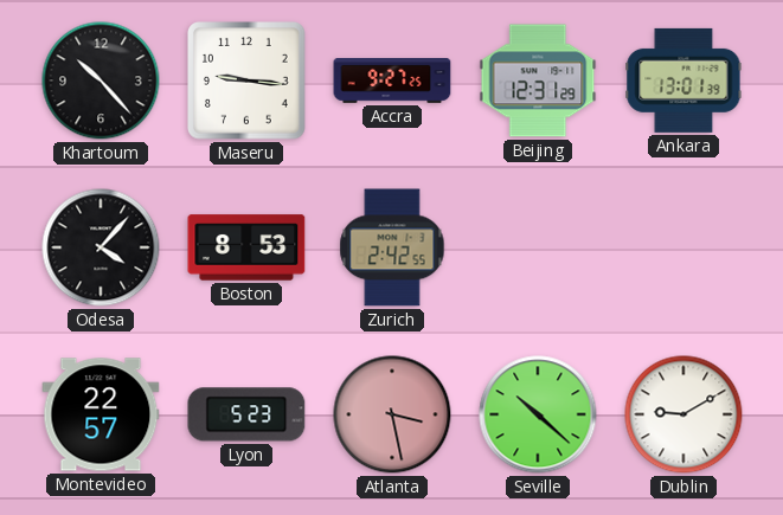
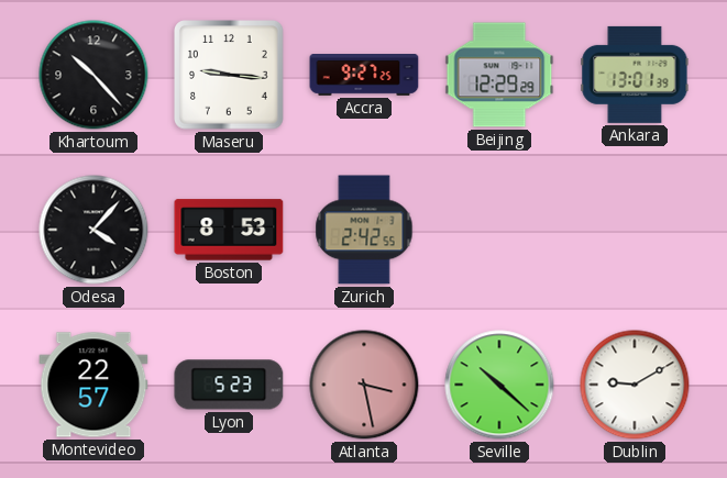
Beijing: 12:31 -> 12:29
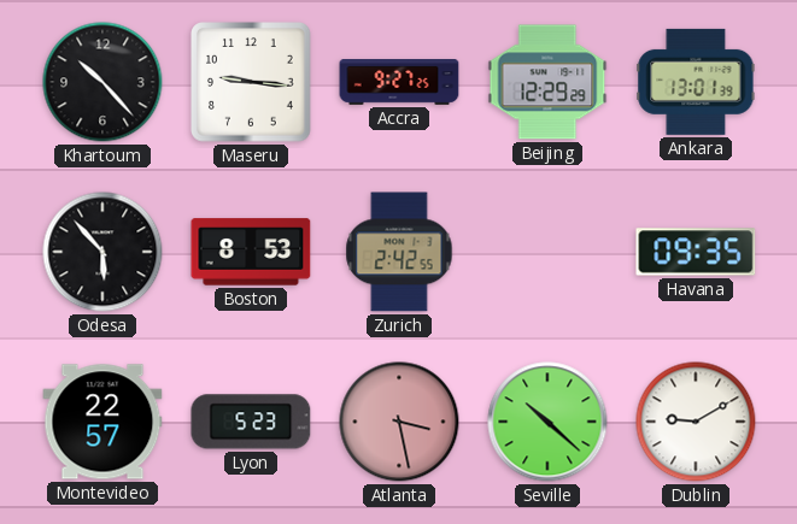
Odesa: 4:07 -> 5:53
Havana: none -> 09:35
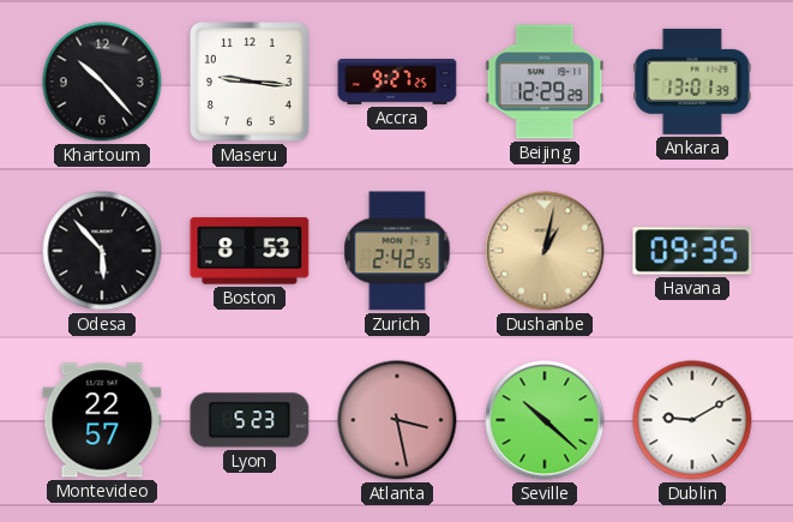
Dushanbe: none -> 1:02
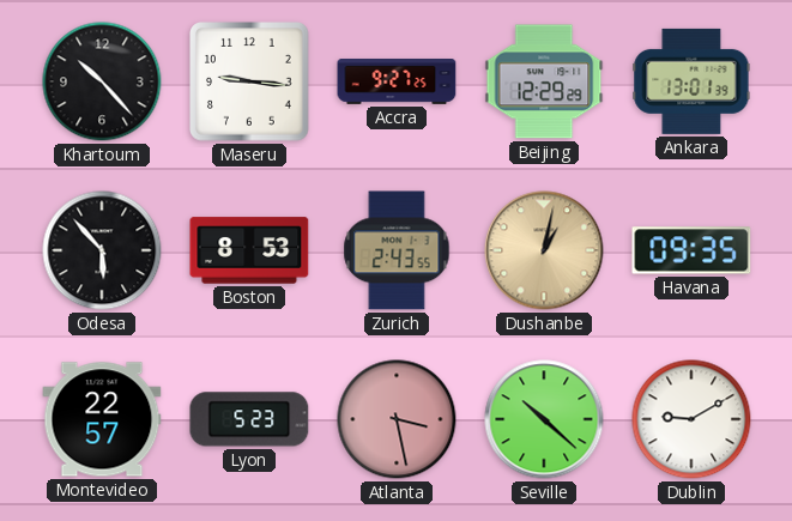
Zurich: 2:42 -> 2:43
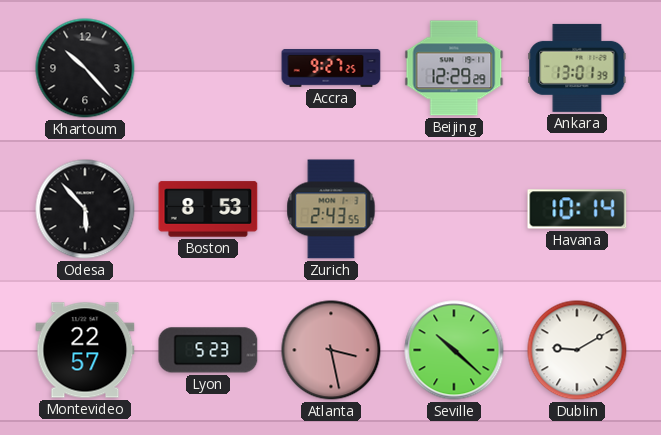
Maseru: 9:16 -> none
Dushanbe: 1:02 -> none
Havana: 09:35 -> 10:14
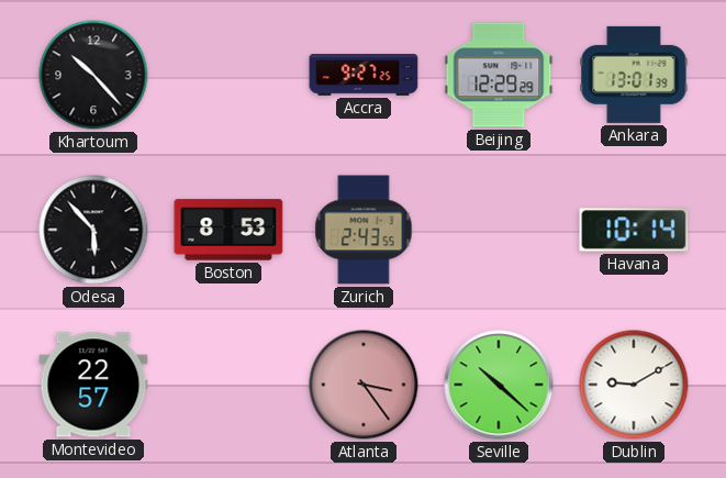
Lyon: 5:23 -> none
Atlanta: 3:28 -> 3:24
